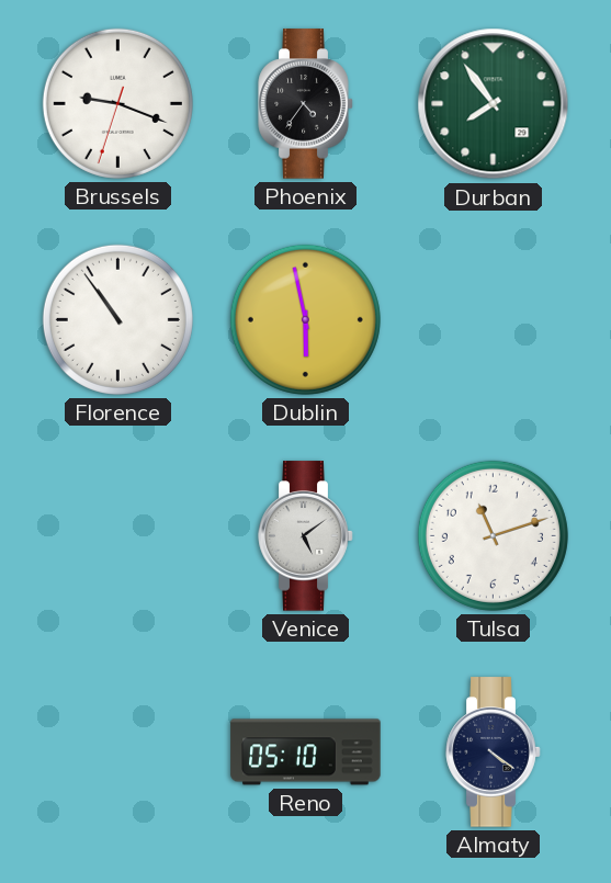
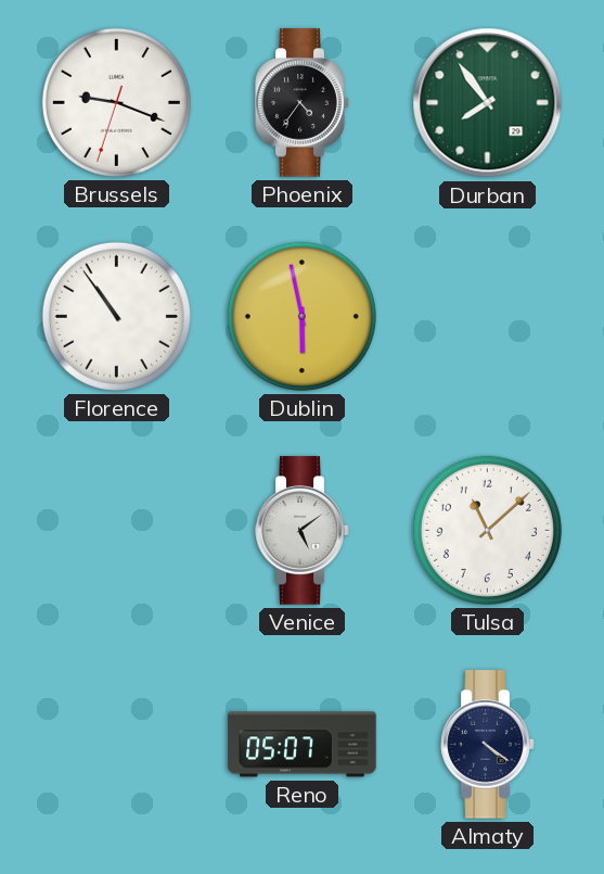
Tulsa: 11:12 -> 11:08
Reno: 05:10 -> 05:07
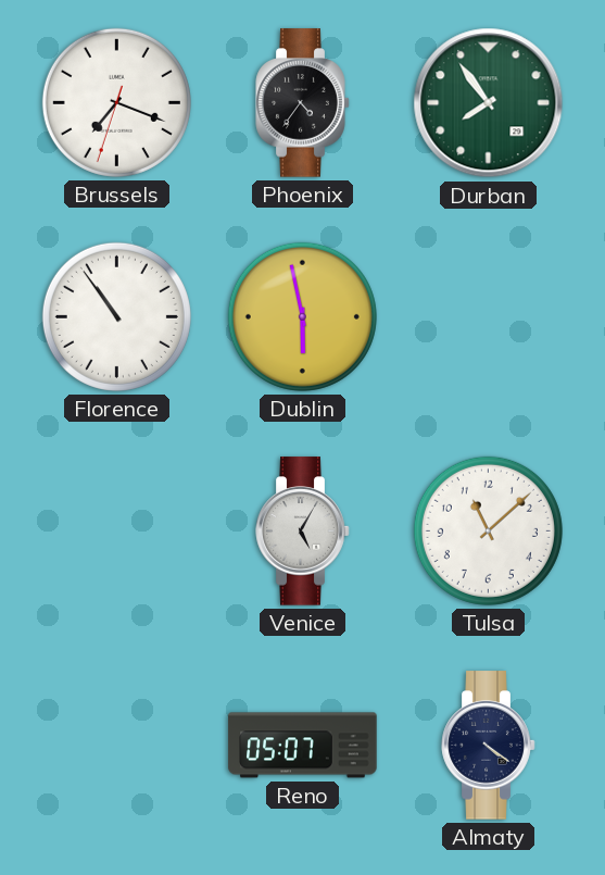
Brussels: 9:18 -> 7:18
Venice: 5:09 -> 5:05
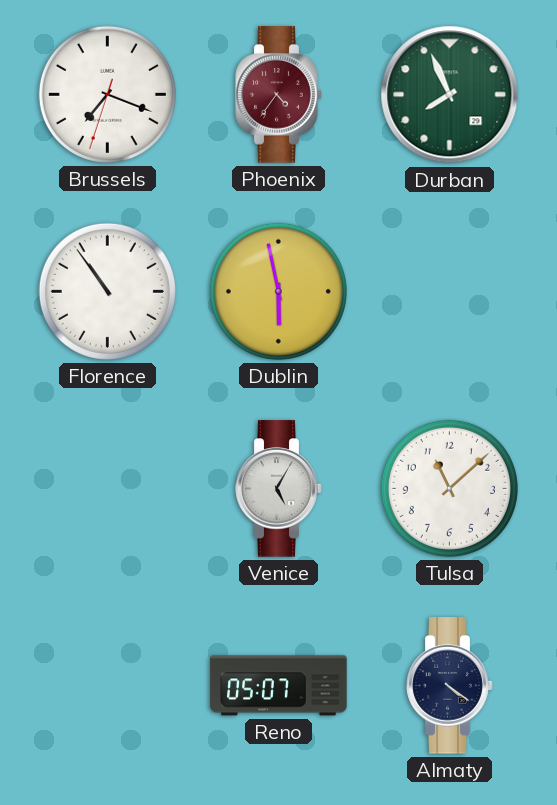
Phoenix dial: black -> burgundy
Durban: 7:54 -> 7:56
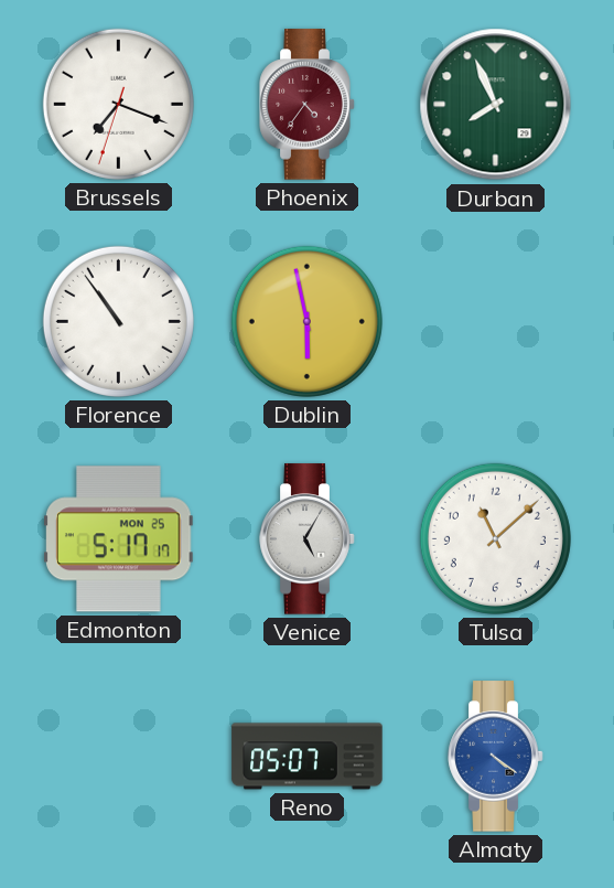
Edmonton: none -> 5:17
Almaty dial: navy -> blue
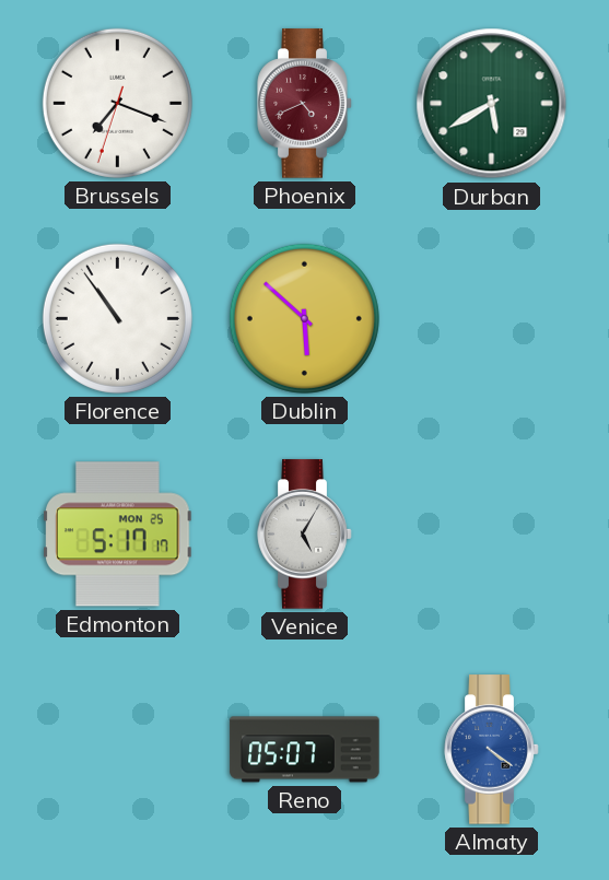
Phoenix: 4:36 -> 4:41
Durban: 7:56 -> 5:40
Dublin: 5:58 -> 5:52
Tulsa: 11:08 -> none
